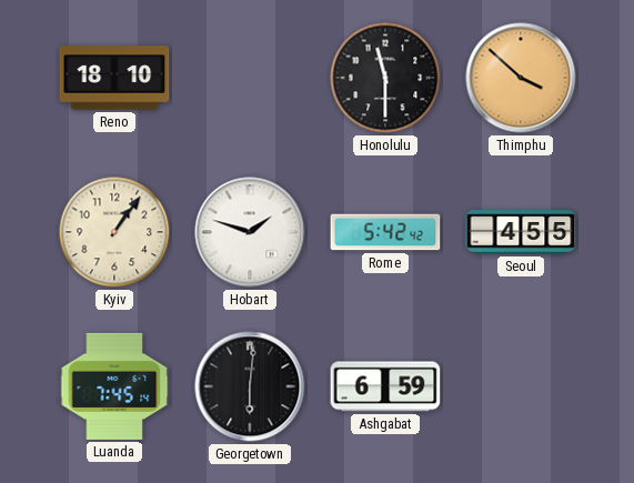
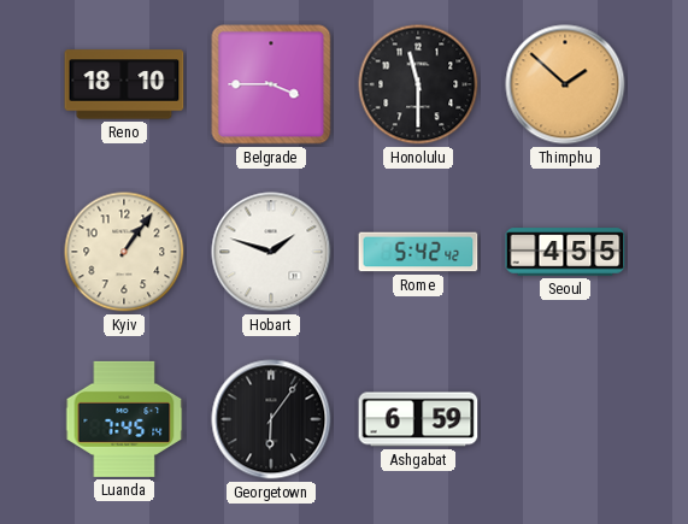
Belgrade: none -> 3:45
Thimphu: 3:52 -> 1:52
Georgetown: 6:01 -> 6:06
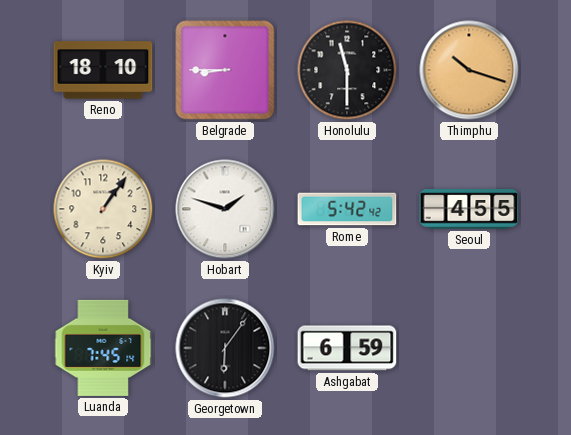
Belgrade: 3:45 -> 8:45
Thimphu: 1:52 -> 10:18
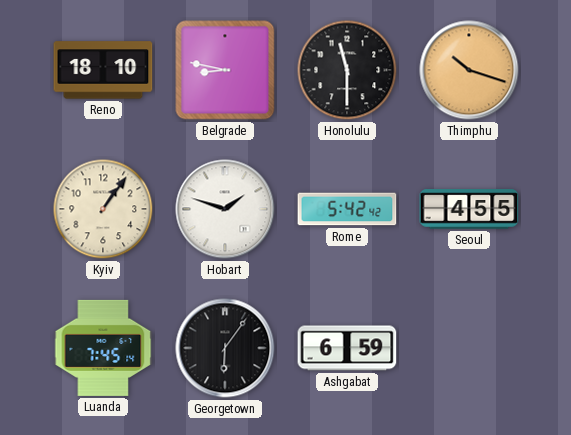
Belgrade: 8:45 -> 8:47
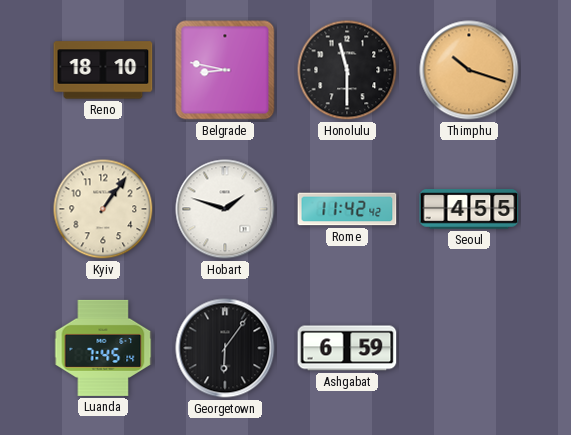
Rome: 5:42 -> 11:42
